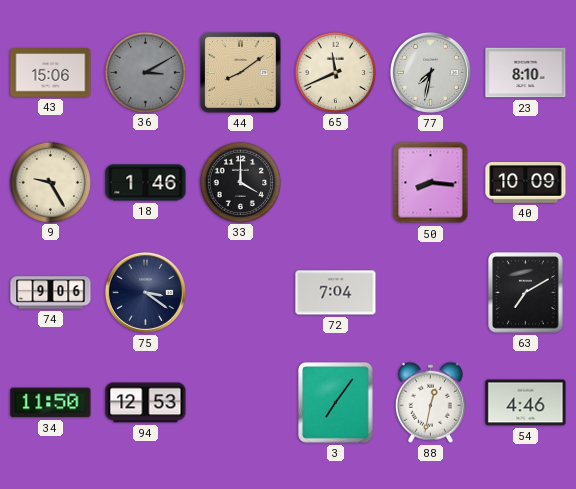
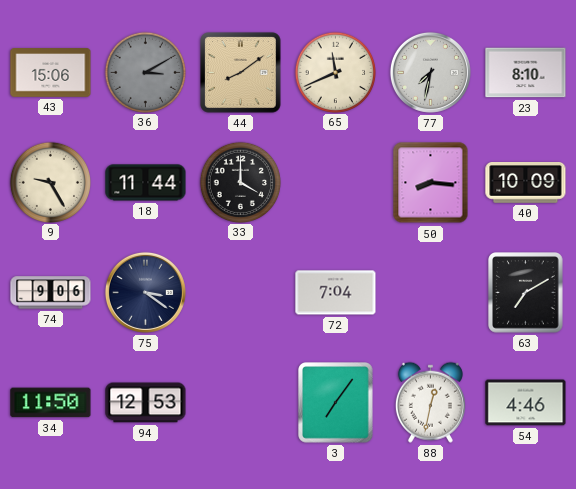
18: 1:46 -> 11:44
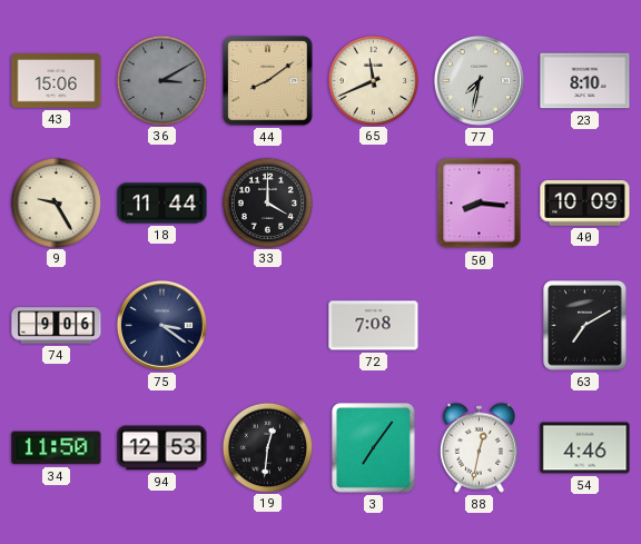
72: 7:04 -> 7:08
19: none -> 12:31
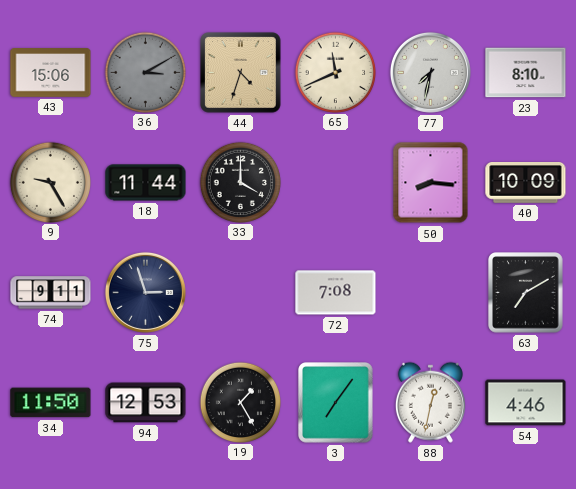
44: 8:09 -> 4:33
74: 9:06 -> 9:11
75: 3:21 -> 2:57
19: 12:31 -> 1:25
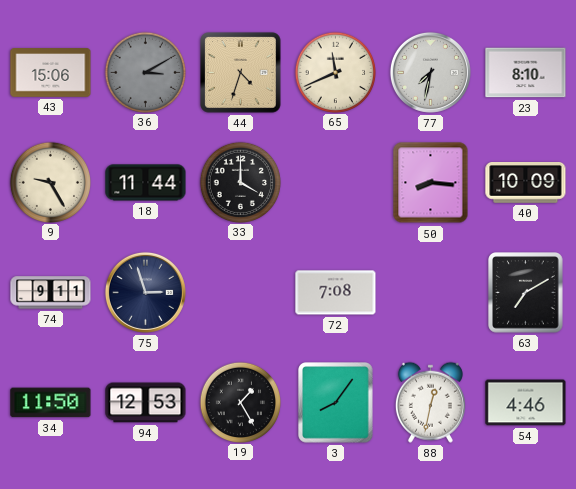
3: 7:06 -> 8:06
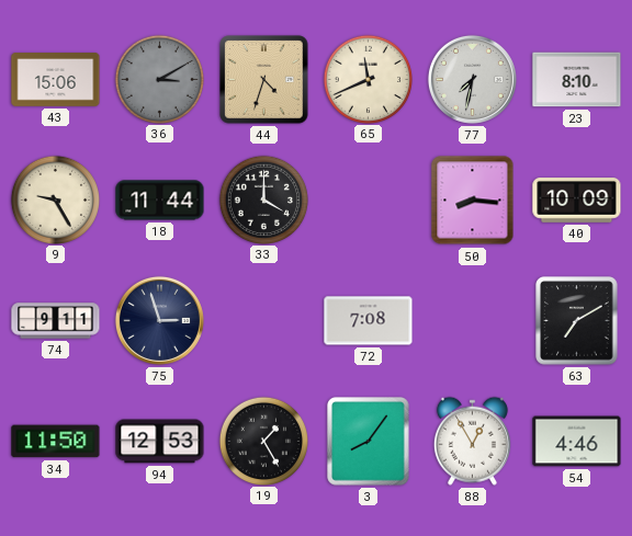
88: 12:32 -> 12:55
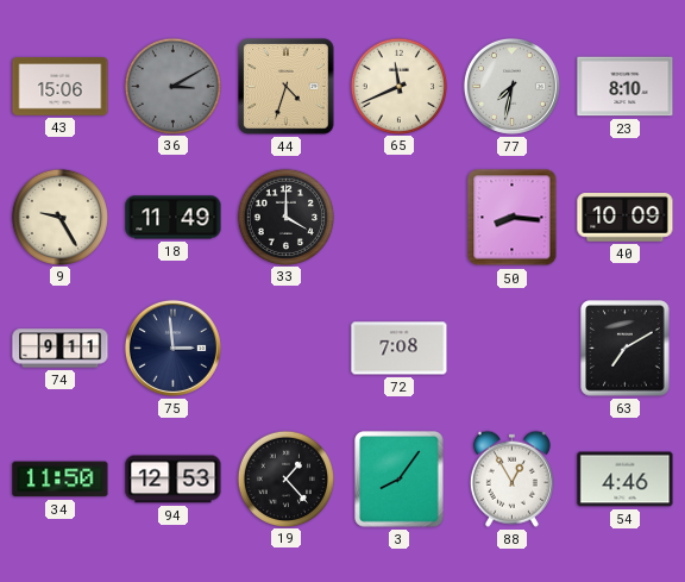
18: 11:44 -> 11:49
75: 2:57 -> 2:59
19: 1:25 -> 1:23
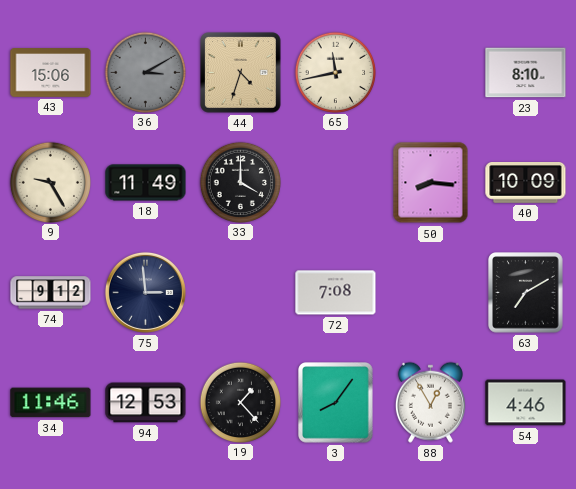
65: 11:41 -> 11:43
77: 7:32 -> none
74: 9:11 -> 9:12
34: 11:50 -> 11:46
